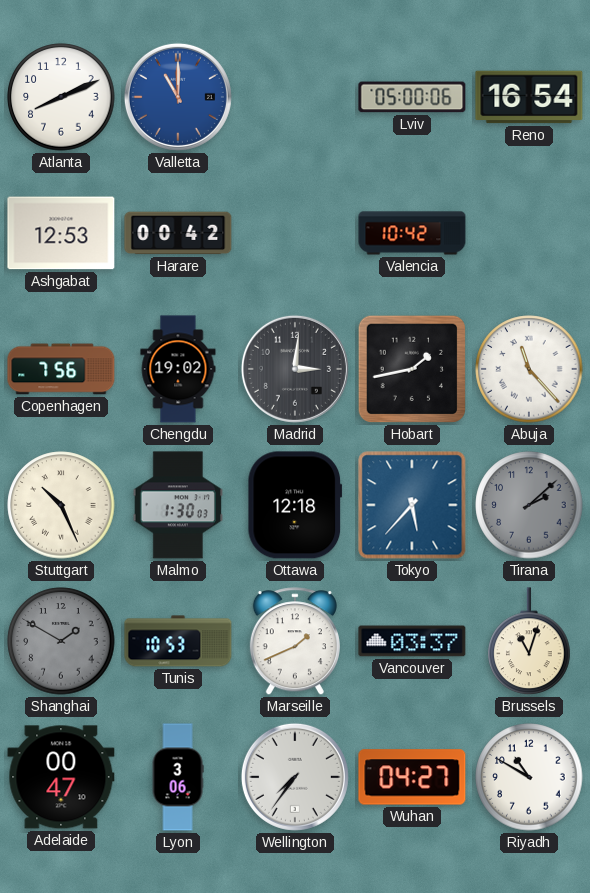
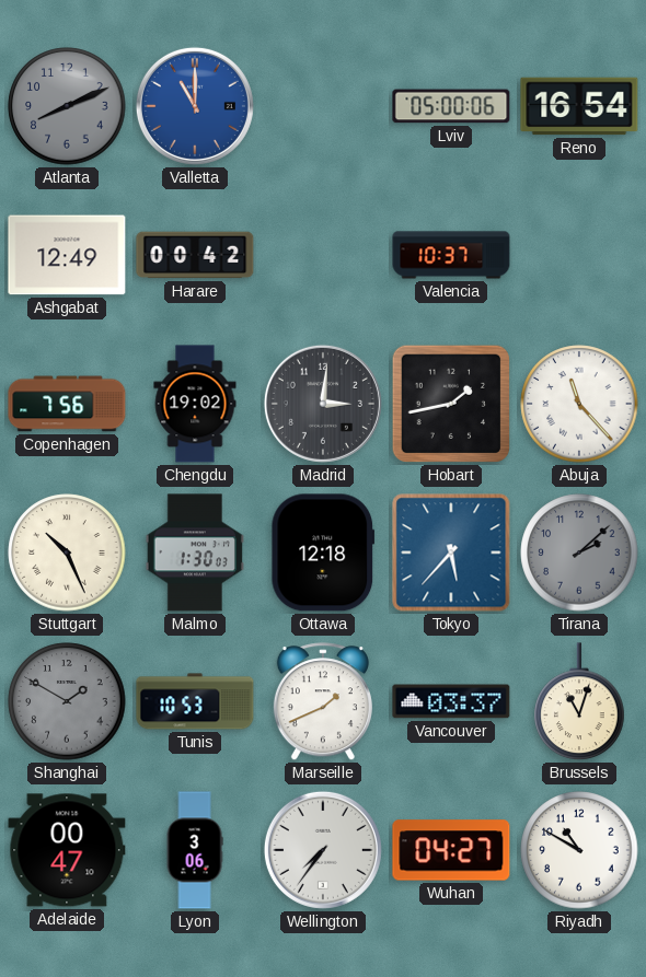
Atlanta dial: white -> grey
Ashgabat: 12:53 -> 12:49
Valencia: 10:42 -> 10:37
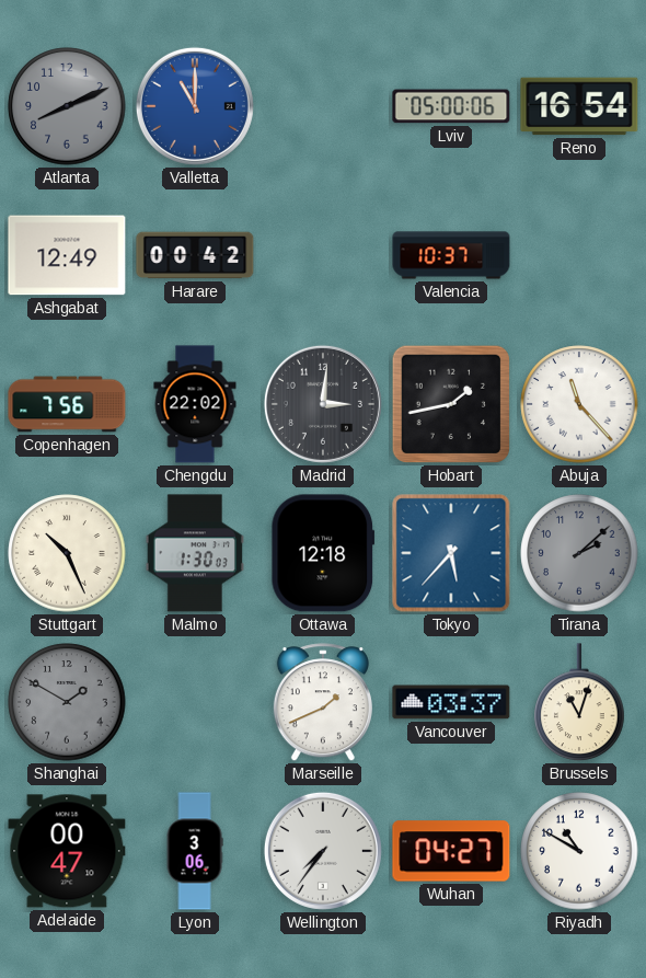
Chengdu: 19:02 -> 22:02
Tunis: 10:53 -> none
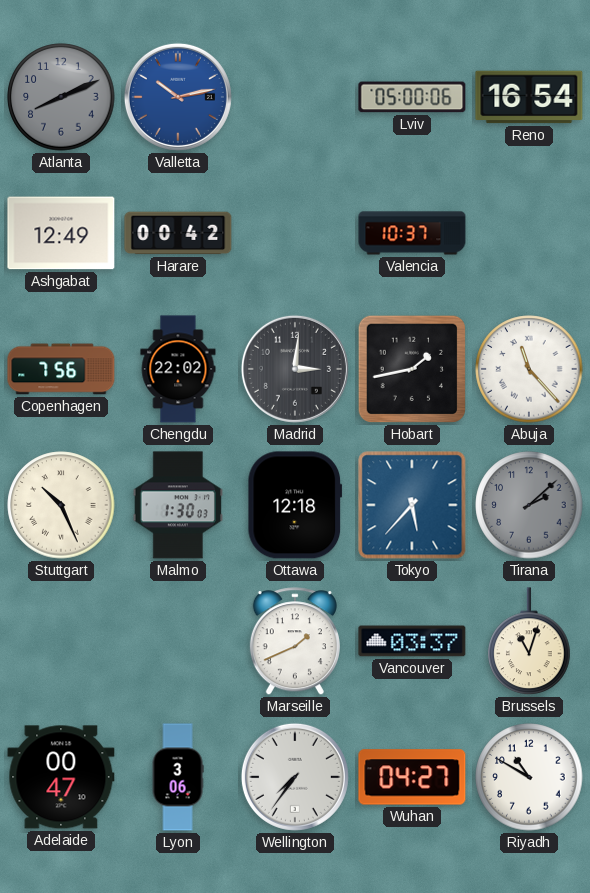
Valletta: 11:00 -> 10:13
Shanghai: 1:50 -> none
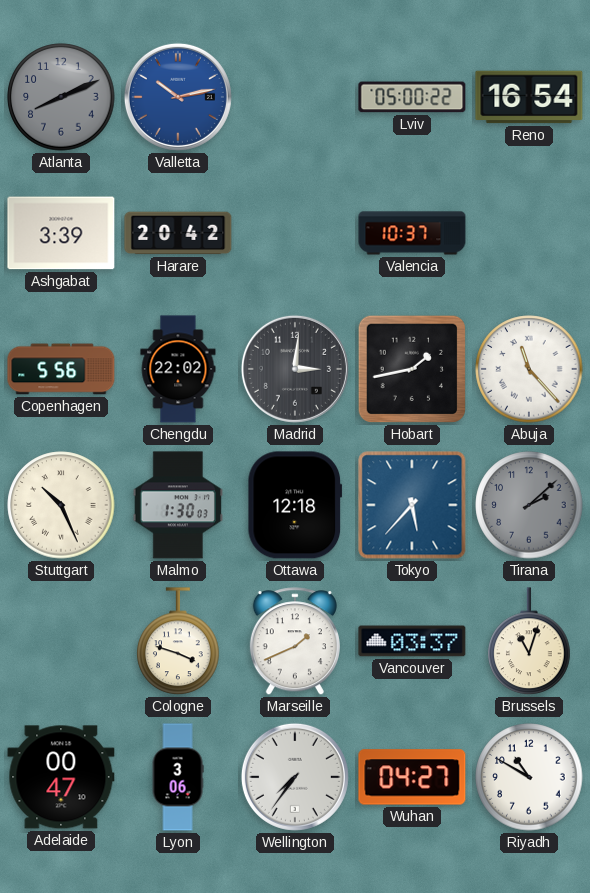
Lviv: 05:00:06 -> 05:00:22
Ashgabat: 12:49 -> 3:39
Harare: 00:42 -> 20:42
Copenhagen: 7:56 -> 5:56
Cologne: none -> 3:48
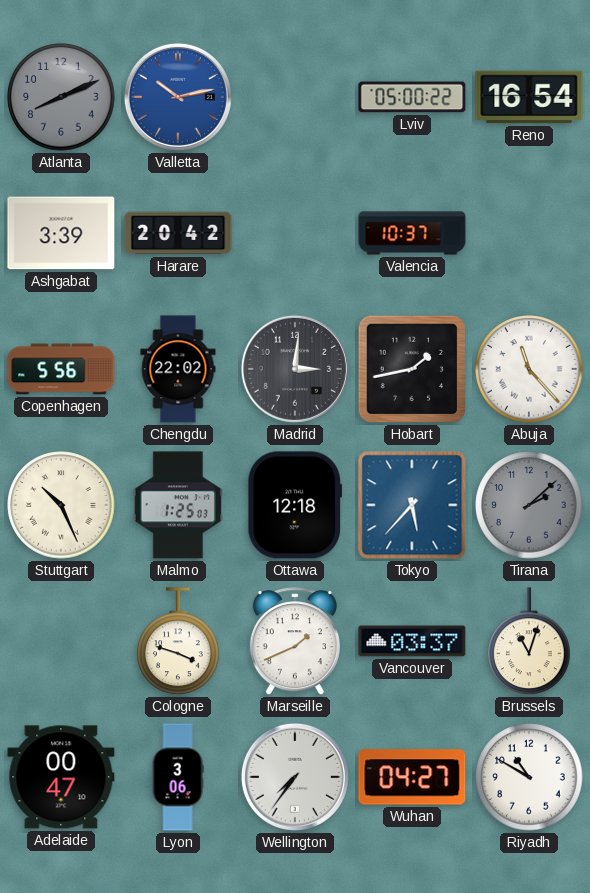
Malmo: 1:30 -> 1:25
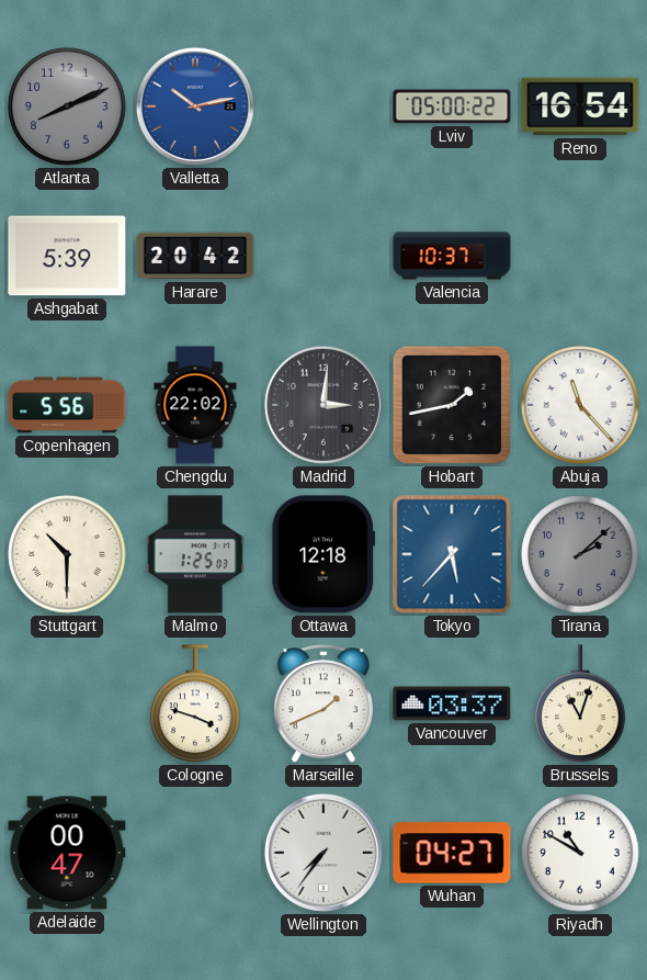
Ashgabat: 3:39 -> 5:39
Stuttgart: 10:26 -> 10:30
Lyon: 3:06 -> none
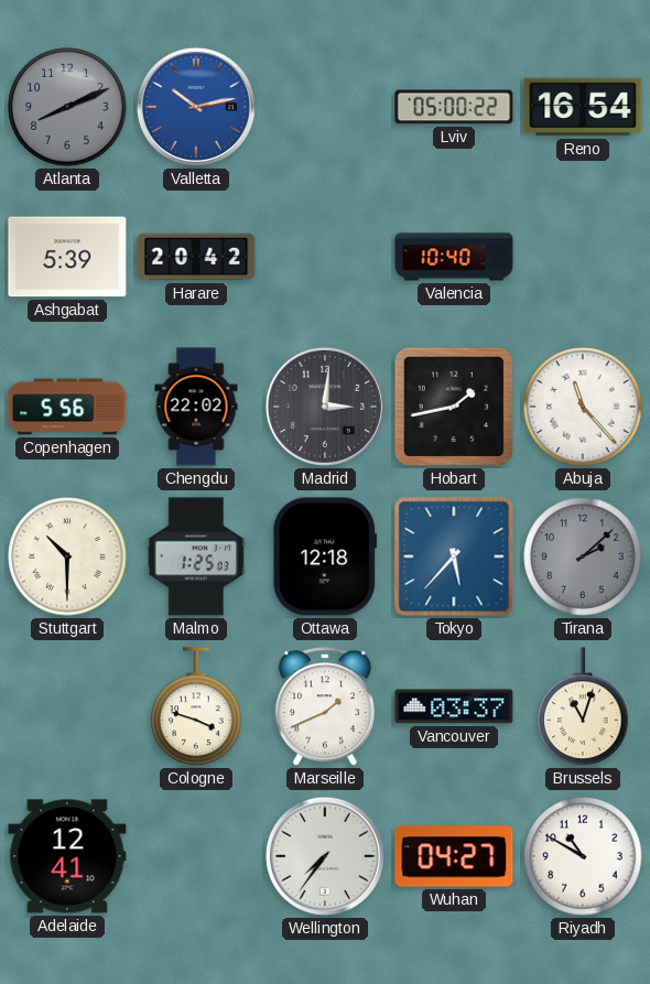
Valencia: 10:37 -> 10:40
Adelaide: 00:47 -> 12:41
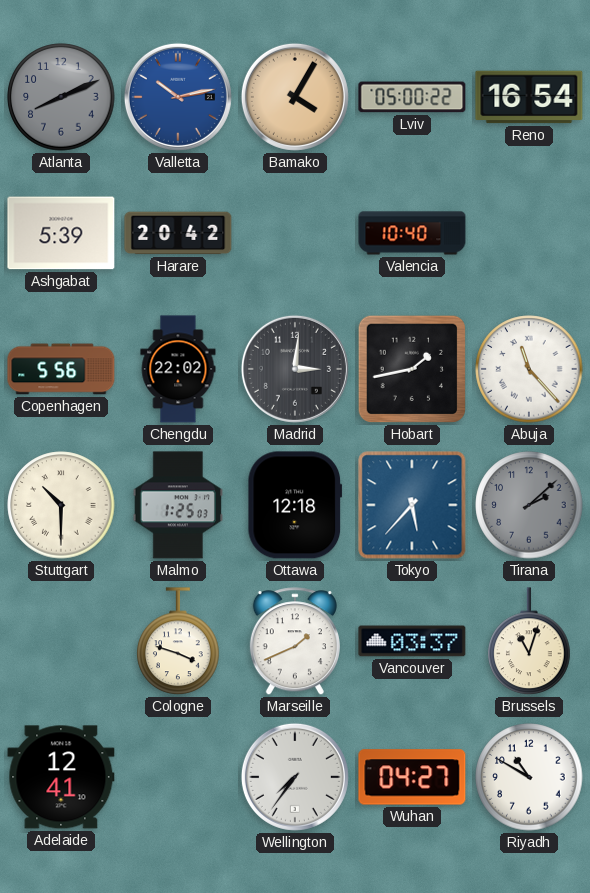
Bamako: none -> 4:05
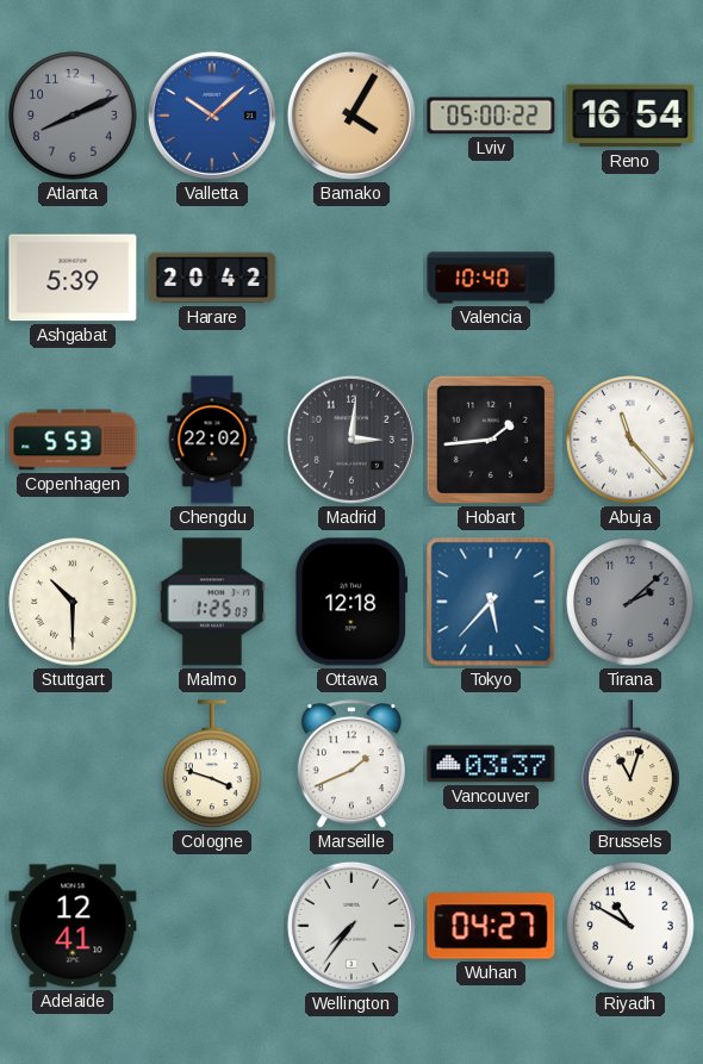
Valletta: 10:13 -> 10:08
Copenhagen: 5:56 -> 5:53
Hobart: 1:43 -> 1:44
